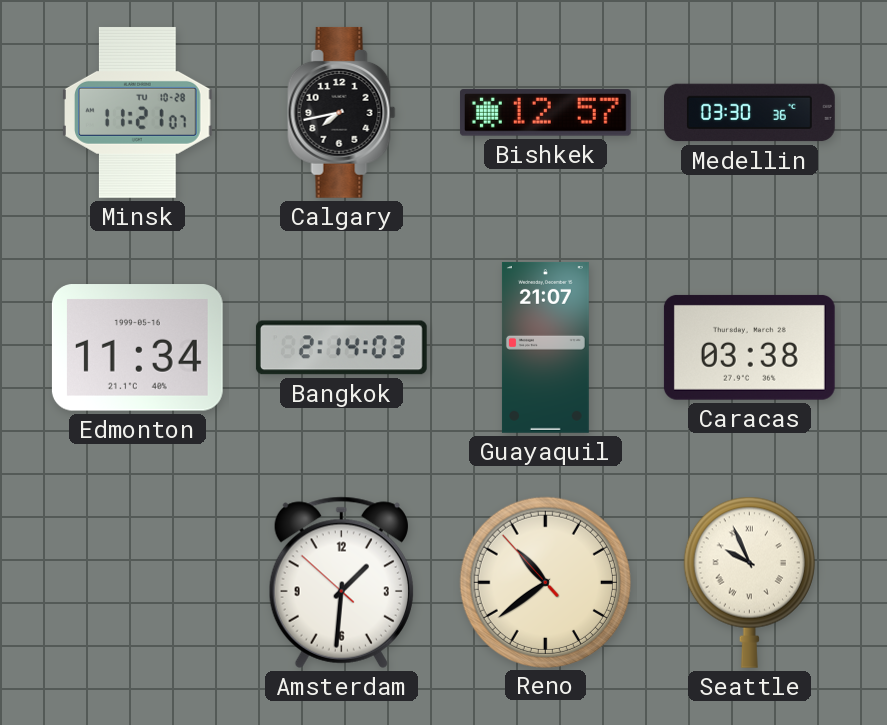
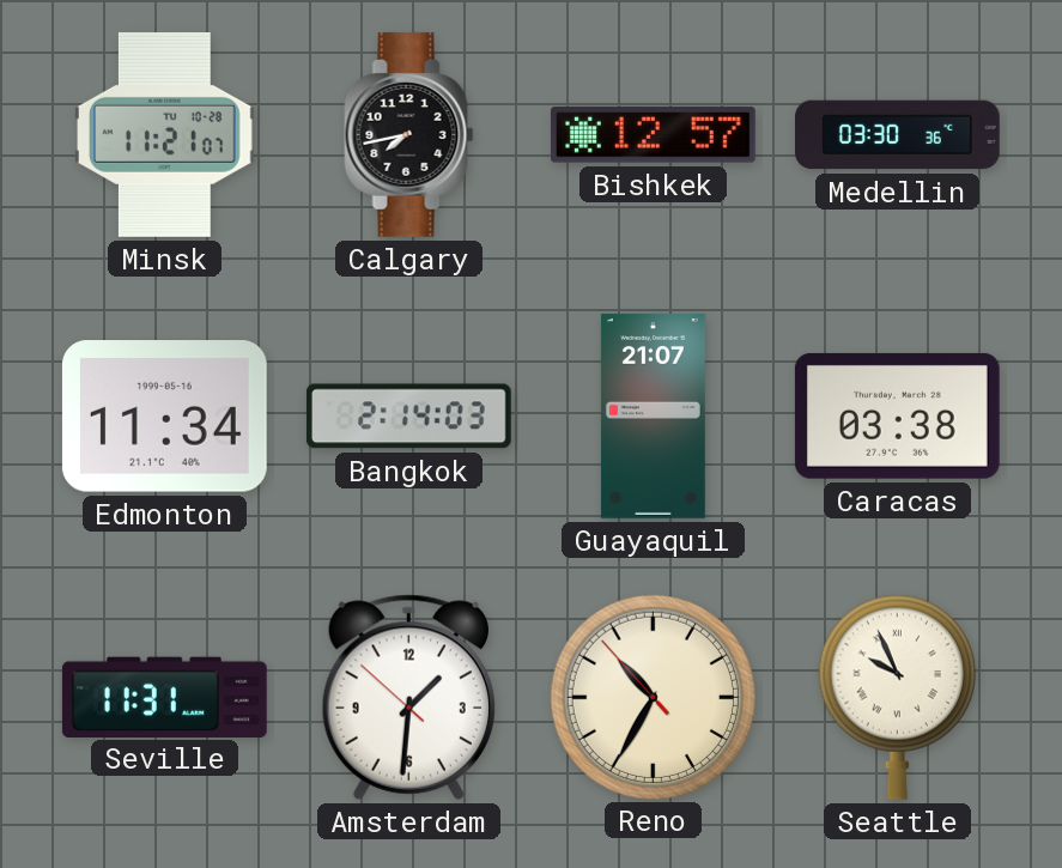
Seville: none -> 11:31
Reno: 10:38 -> 10:34
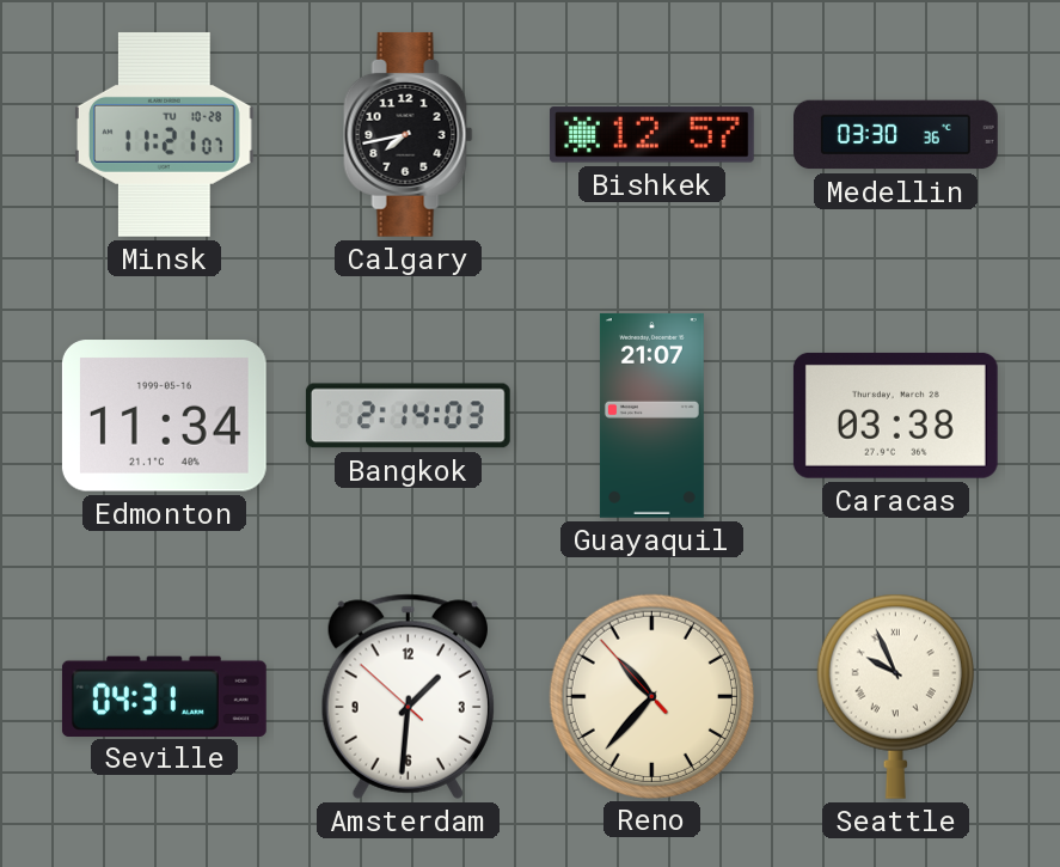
Seville: 11:31 -> 04:31
Reno: 10:34 -> 10:36
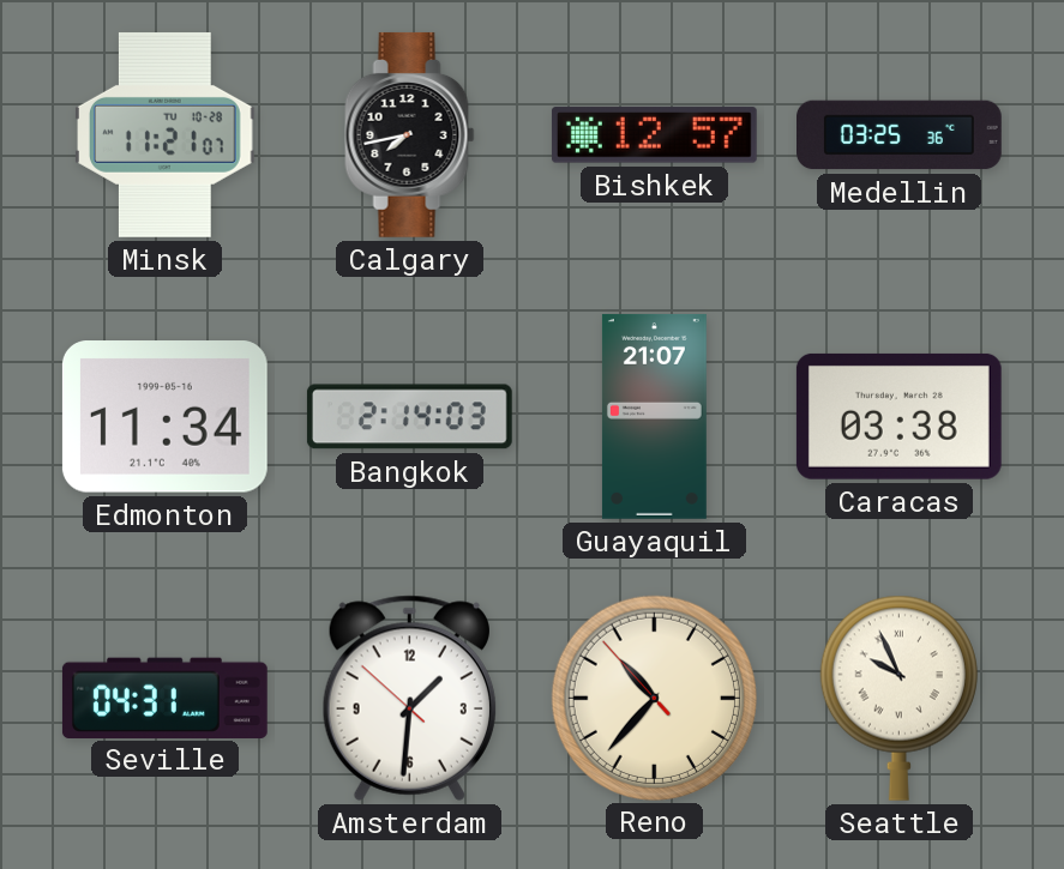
Medellin: 03:30 -> 03:25
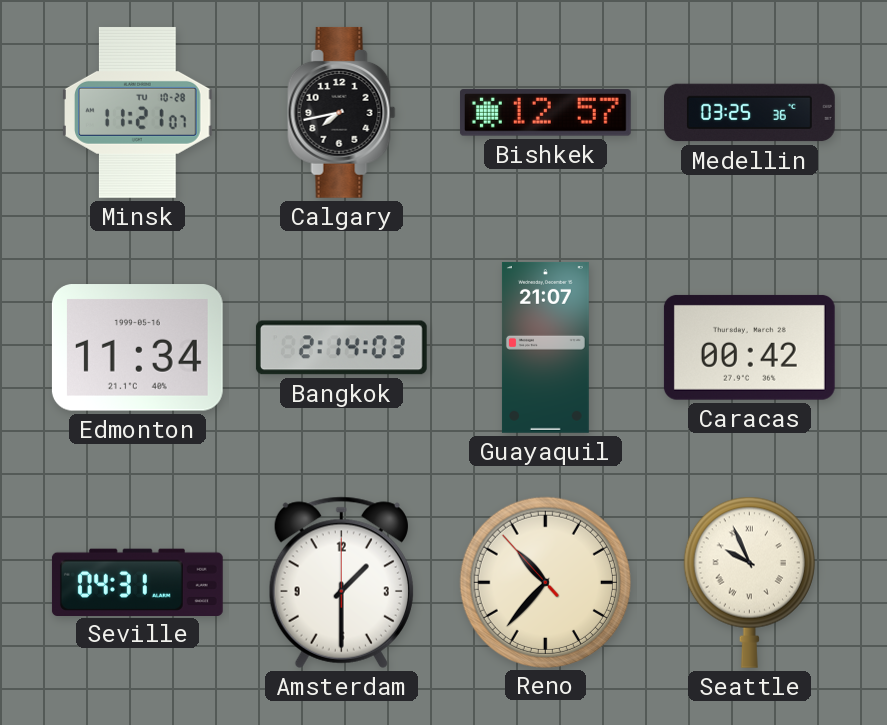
Caracas: 03:38 -> 00:42
Amsterdam: 1:30:52 -> 1:30:00
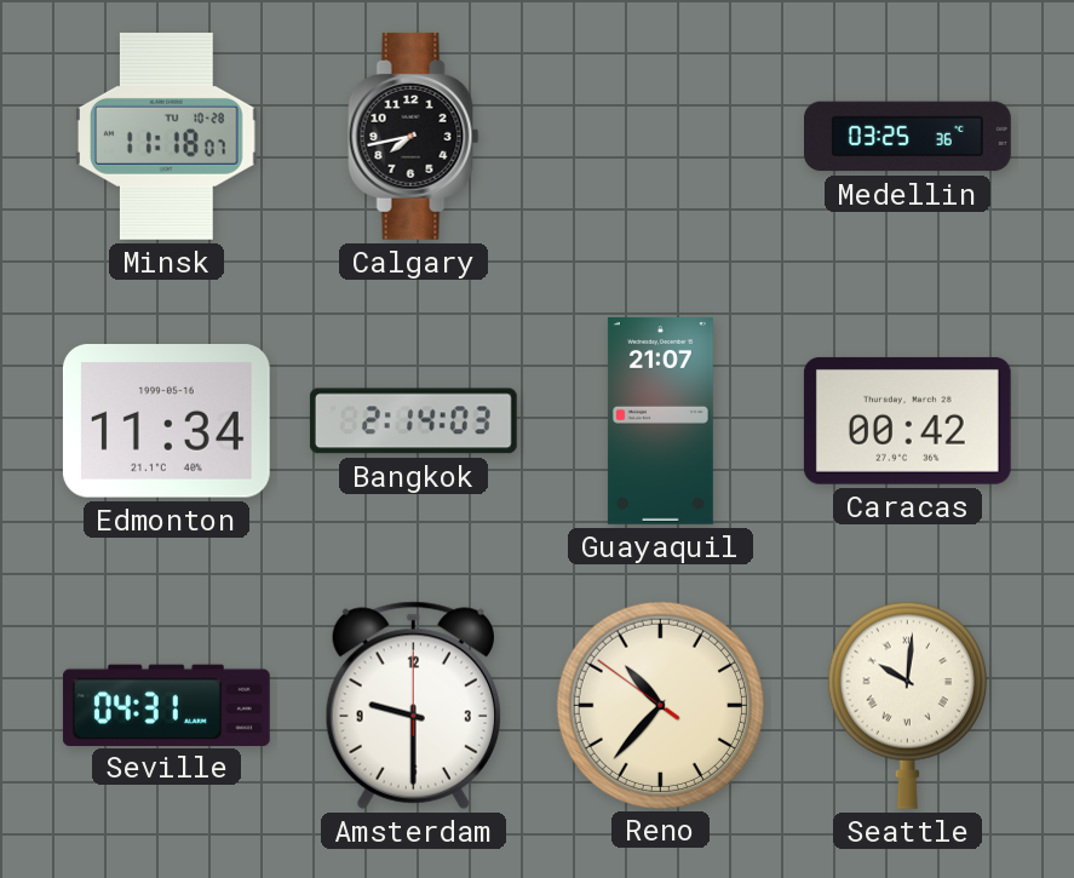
Minsk: 11:21 -> 11:18
Bishkek: 12:57 -> none
Amsterdam: 1:30 -> 9:30
Reno: 10:36:53 -> 10:36:51
Seattle: 9:56 -> 10:01
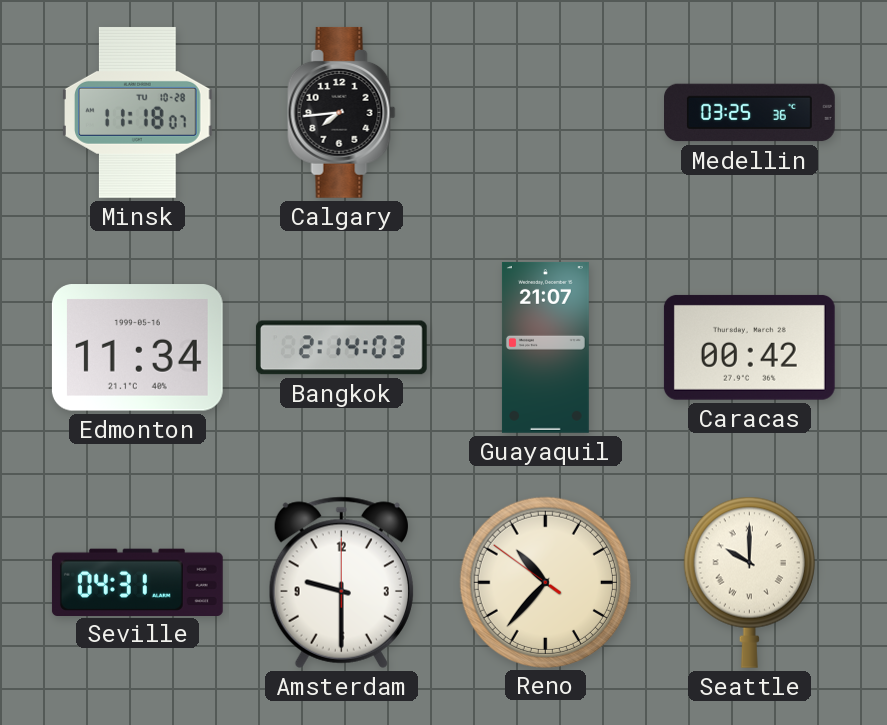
Calgary: 7:43 -> 7:44
Seattle: 10:01 -> 10:00
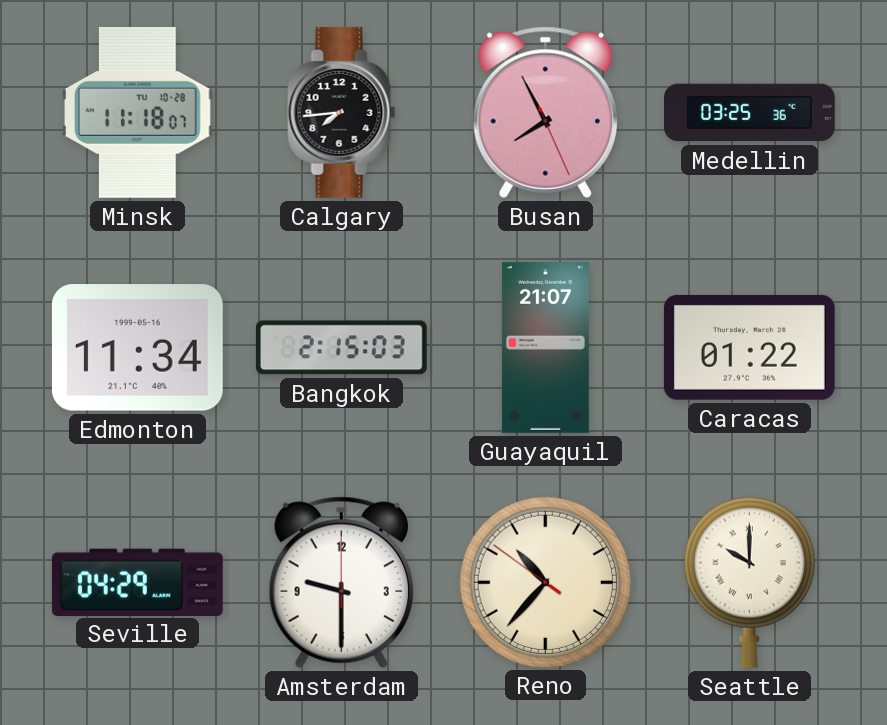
Busan: none -> 7:55
Bangkok: 2:14 -> 2:15
Caracas: 00:42 -> 01:22
Seville: 04:31 -> 04:29
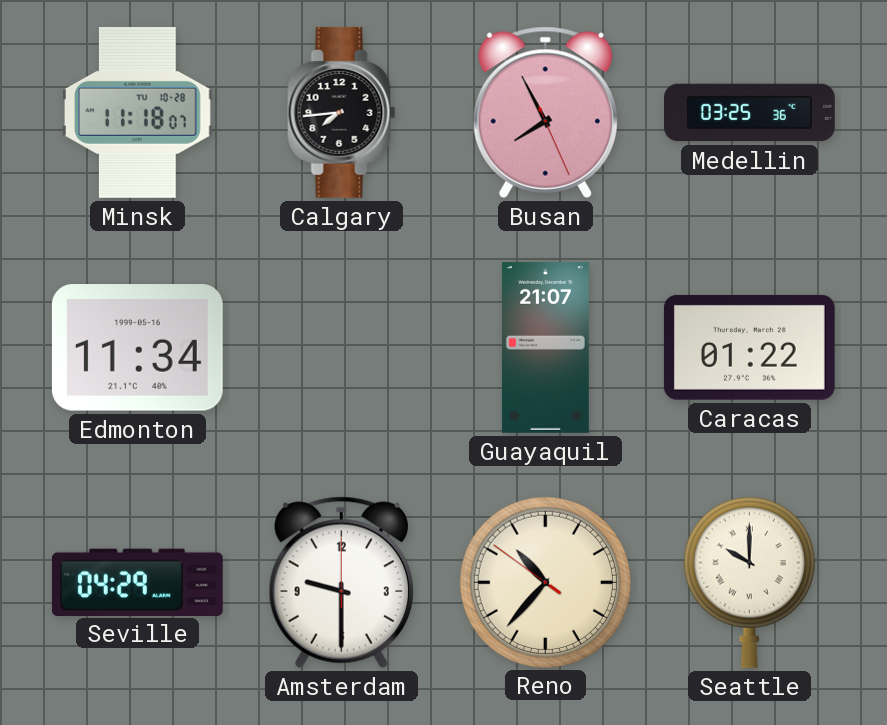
Bangkok: 2:15 -> none
